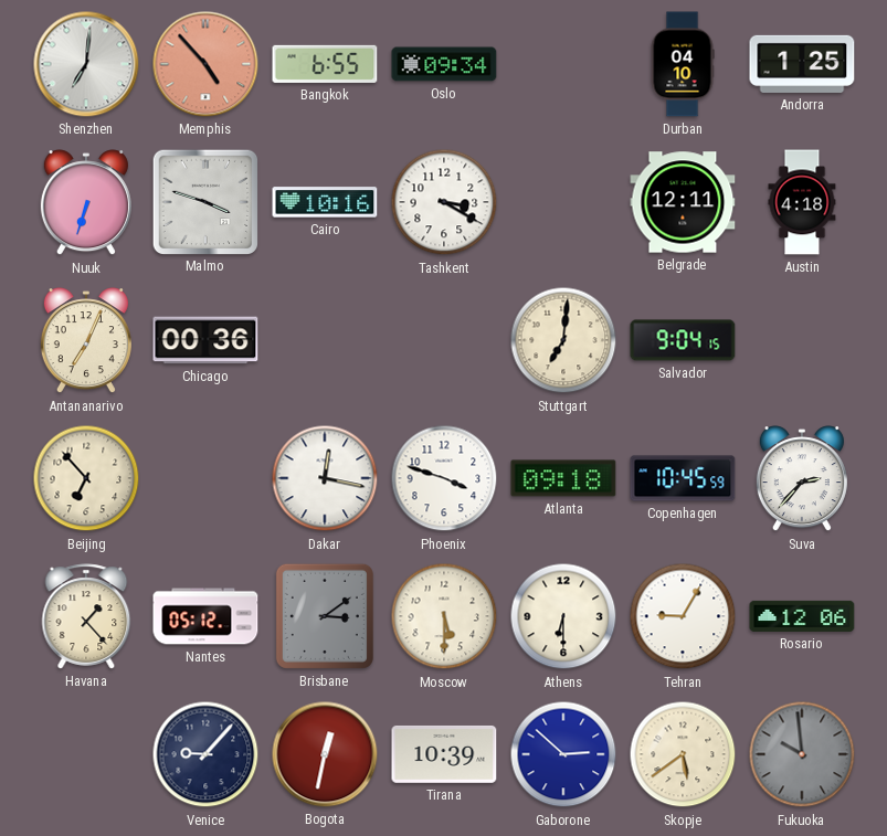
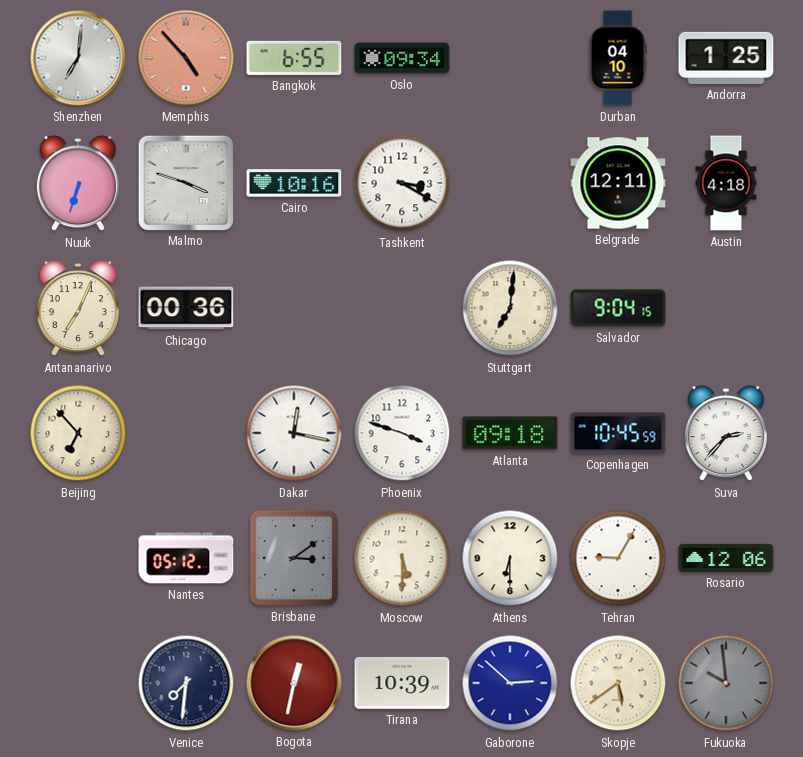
Havana: 1:23 -> none
Venice: 9:07 -> 7:31
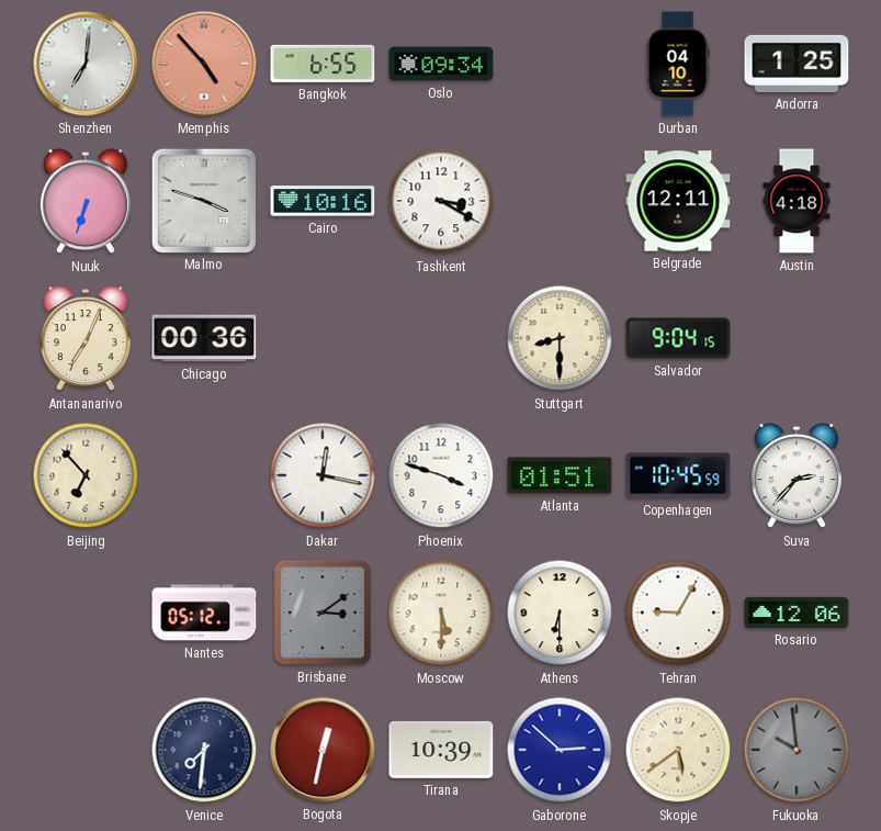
Stuttgart: 7:01 -> 8:30
Atlanta: 09:18 -> 01:51
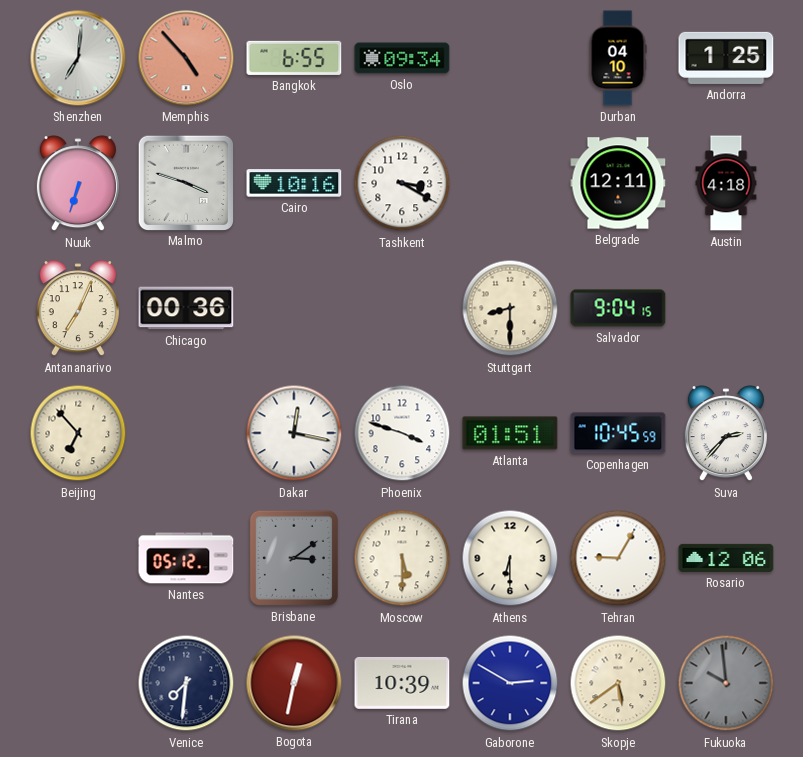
Gaborone: 2:52 -> 2:50
